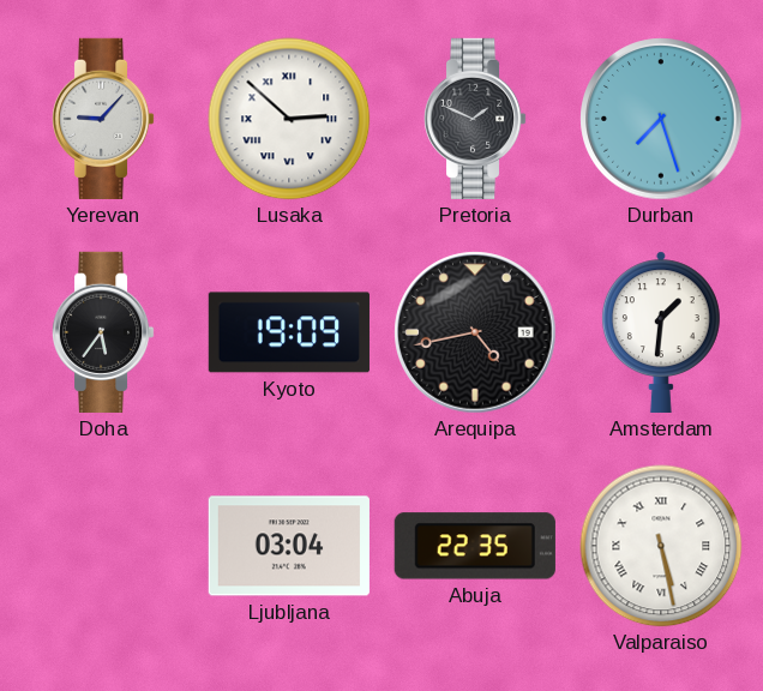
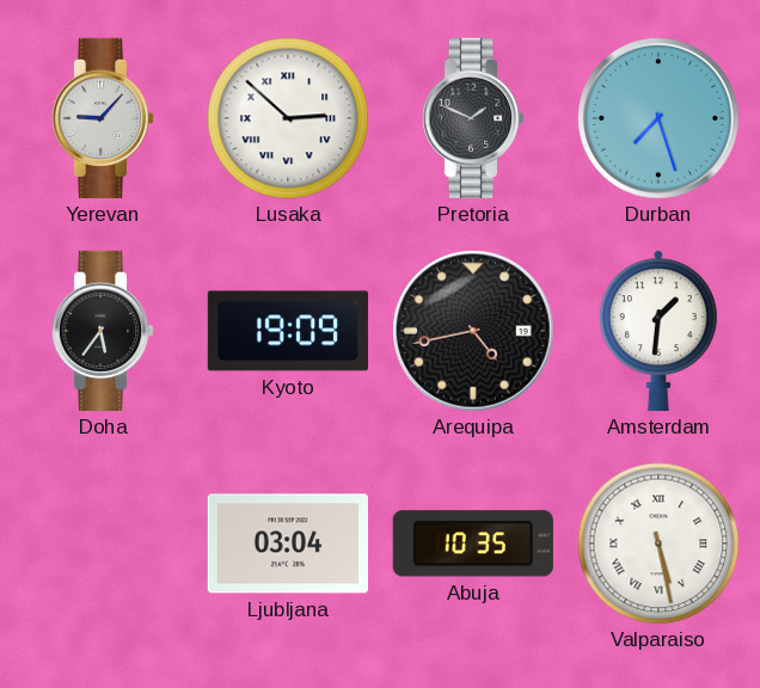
Abuja: 22:35 -> 10:35
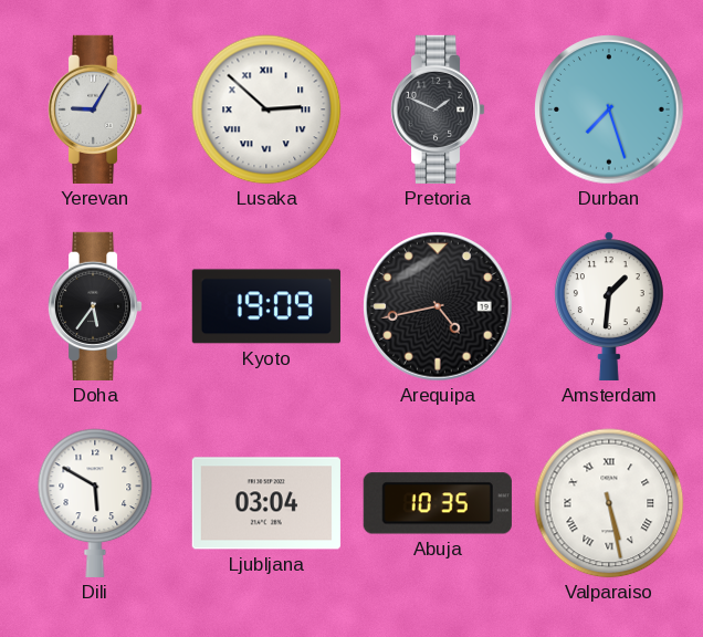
Yerevan: 9:07 -> 9:05
Dili: none -> 5:50
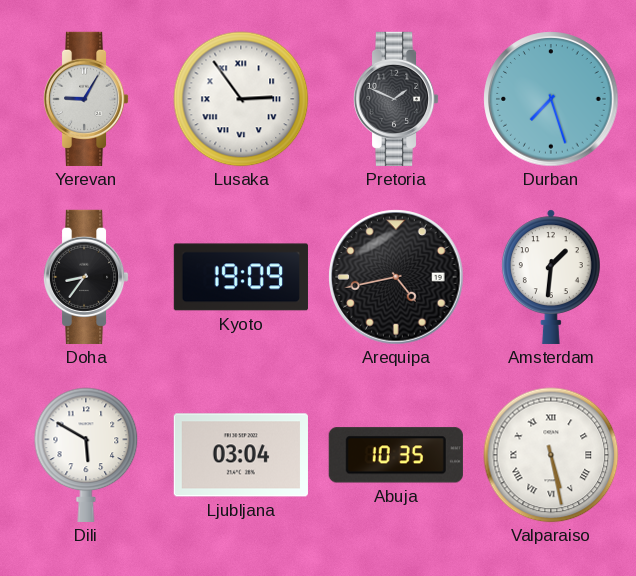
Lusaka: 2:52 -> 2:54
Doha: 5:36 -> 8:36
